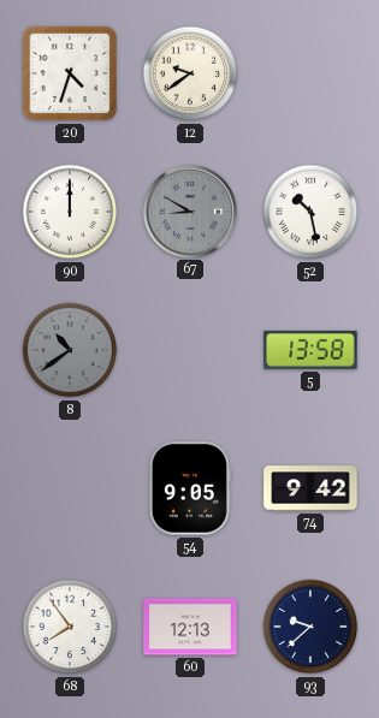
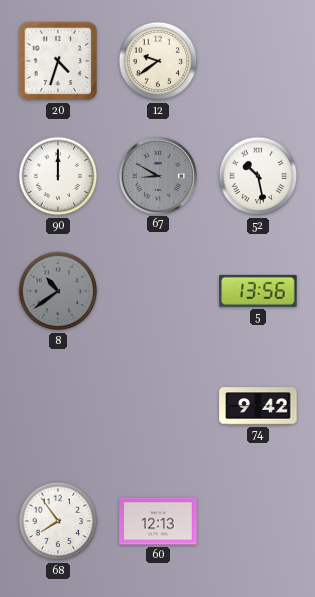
5: 13:58 -> 13:56
54: 9:05 -> none
93: 9:38 -> none
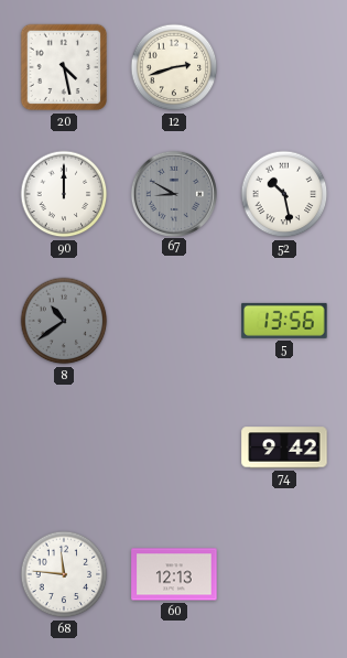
20: 4:33 -> 4:28
12: 9:39 -> 2:42
68: 7:54 -> 11:46
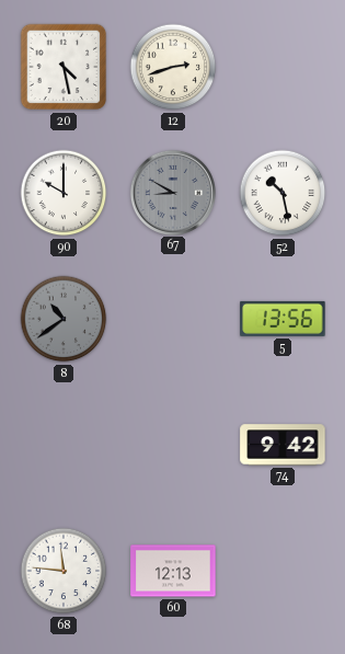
90: 12:00 -> 10:00
